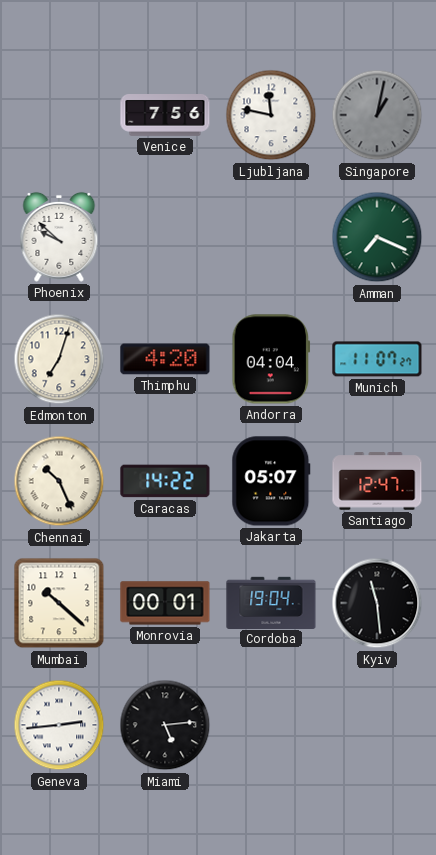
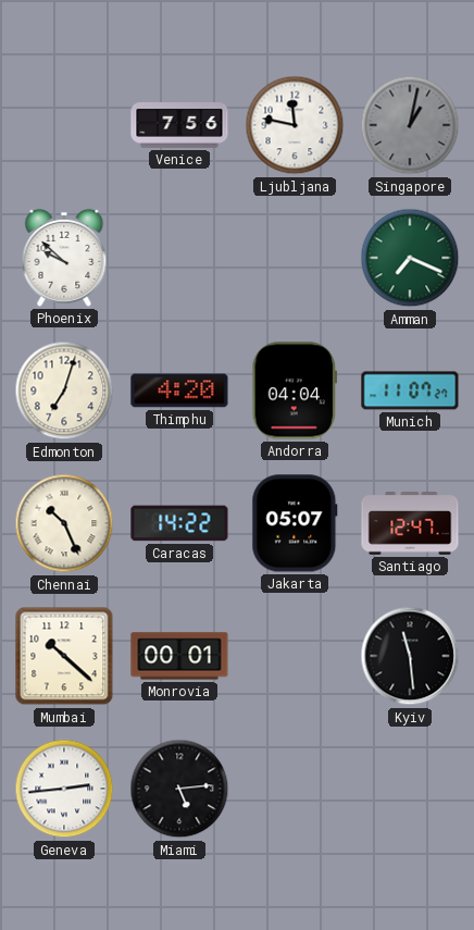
Cordoba: 19:04 -> none
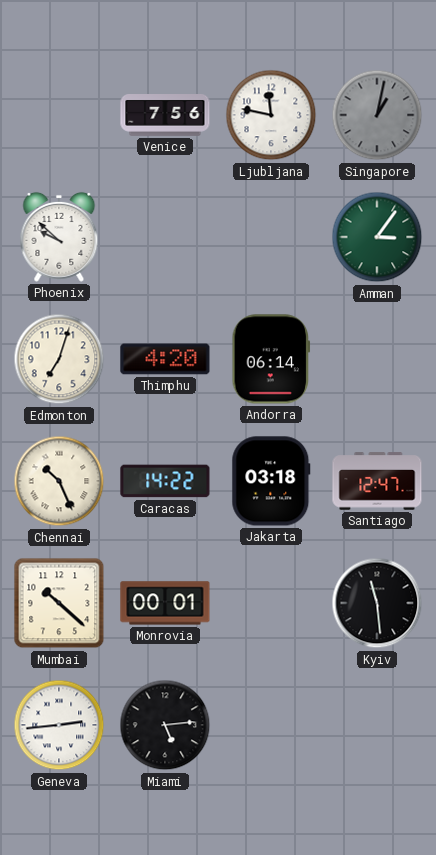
Amman: 7:19 -> 3:06
Andorra: 04:04 -> 06:14
Munich: 11:07 -> none
Jakarta: 05:07 -> 03:18
